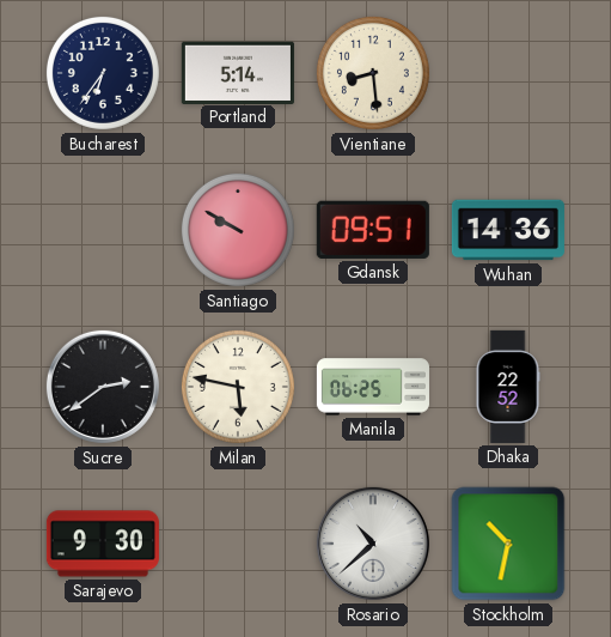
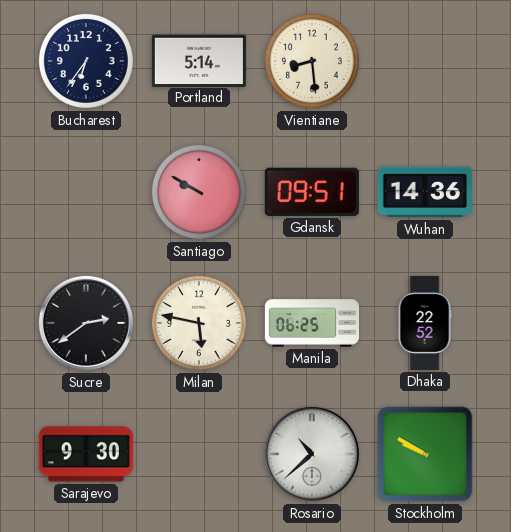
Stockholm: 10:32 -> 9:50
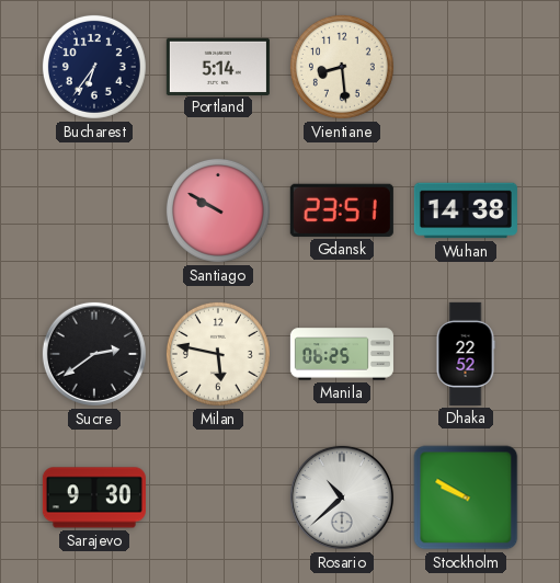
Gdansk: 09:51 -> 23:51
Wuhan: 14:36 -> 14:38
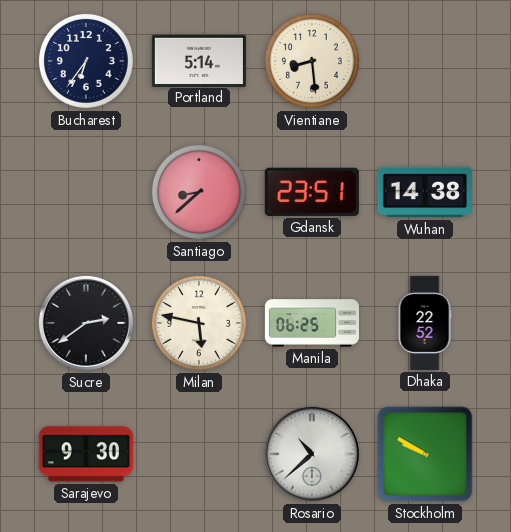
Santiago: 9:50 -> 8:38
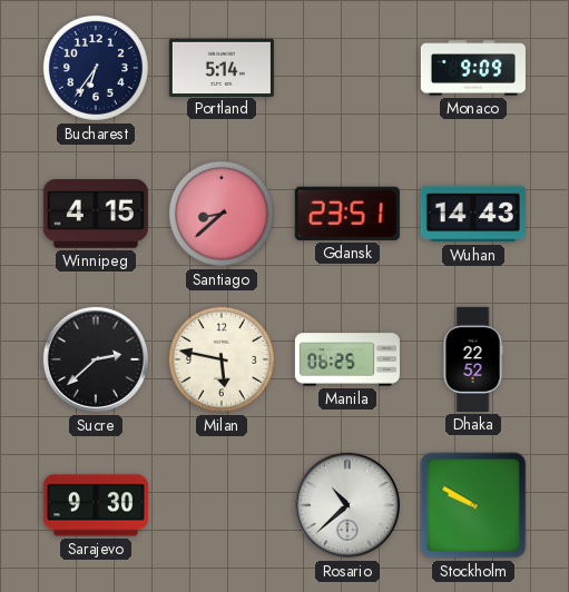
Vientiane: 8:29 -> none
Monaco: none -> 9:09
Winnipeg: none -> 4:15
Wuhan: 14:38 -> 14:43
Sucre: 2:39 -> 2:38
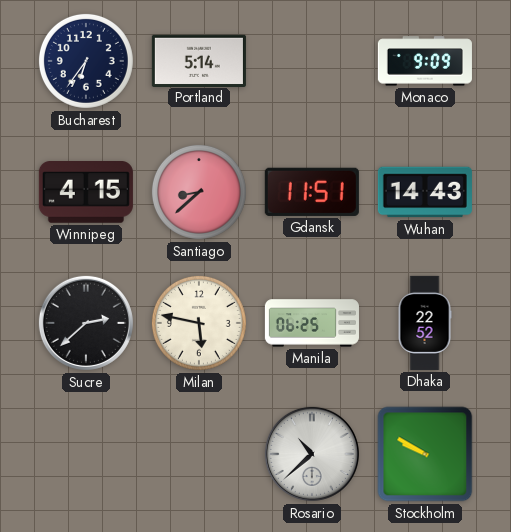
Gdansk: 23:51 -> 11:51
Sarajevo: 9:30 -> none
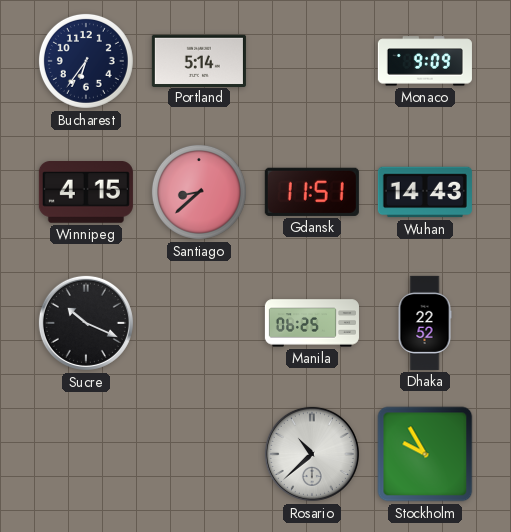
Sucre: 2:38 -> 10:19
Milan: 5:47 -> none
Stockholm: 9:50 -> 9:55
